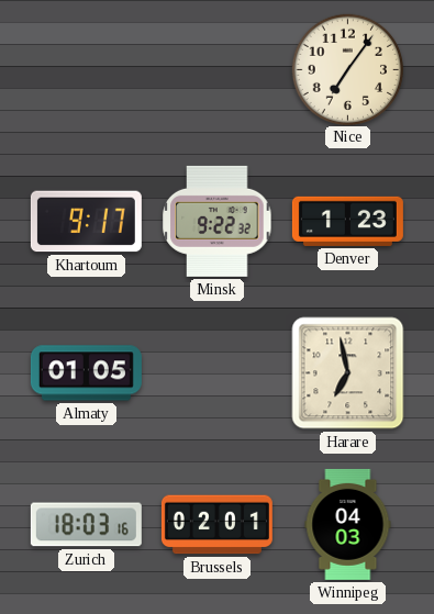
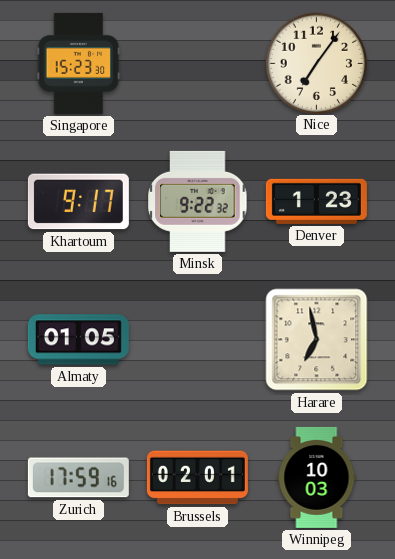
Singapore: none -> 15:23
Zurich: 18:03 -> 17:59
Winnipeg: 04:03 -> 10:03
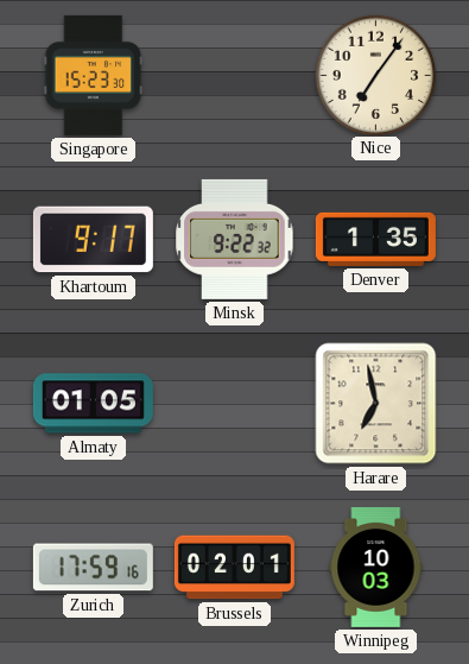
Denver: 1:23 -> 1:35
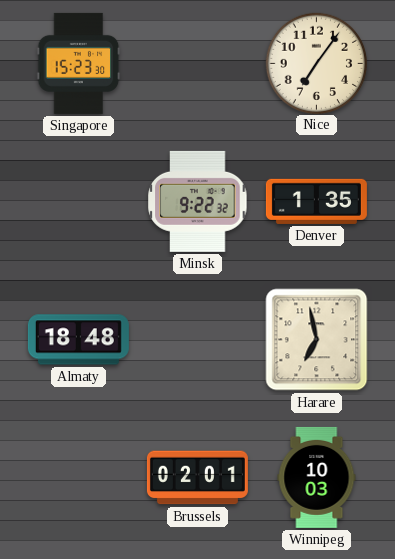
Khartoum: 9:17 -> none
Almaty: 01:05 -> 18:48
Zurich: 17:59 -> none
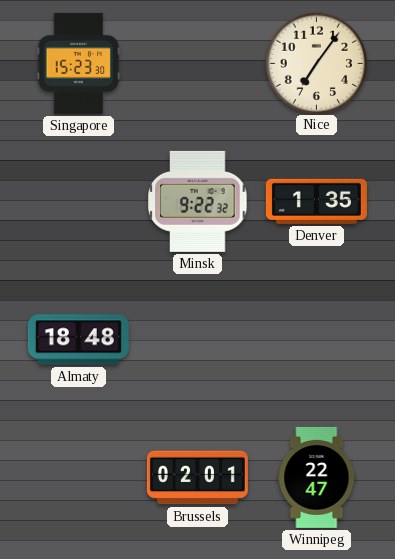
Harare: 6:58 -> none
Winnipeg: 10:03 -> 22:47
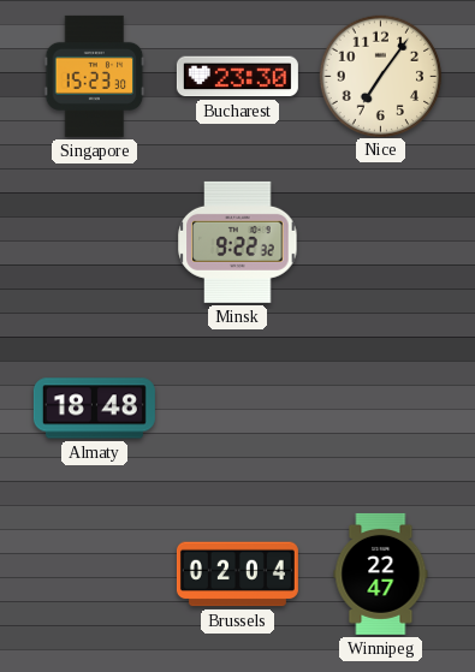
Bucharest: none -> 23:30
Denver: 1:35 -> none
Brussels: 02:01 -> 02:04
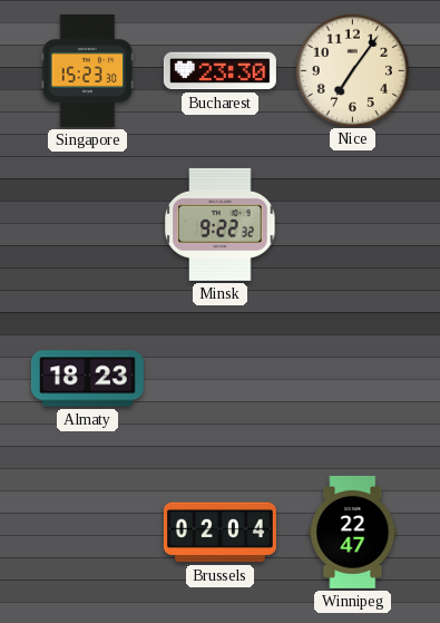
Almaty: 18:48 -> 18:23
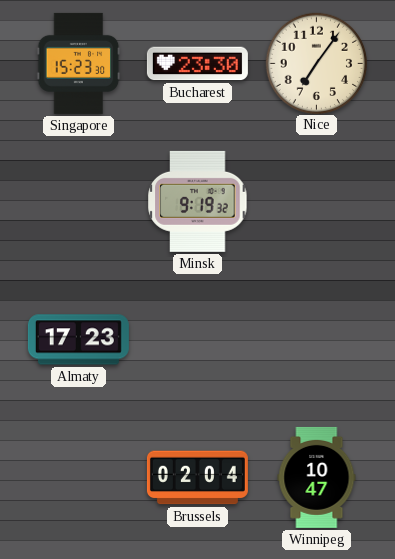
Minsk: 9:22 -> 9:19
Almaty: 18:23 -> 17:23
Winnipeg: 22:47 -> 10:47
